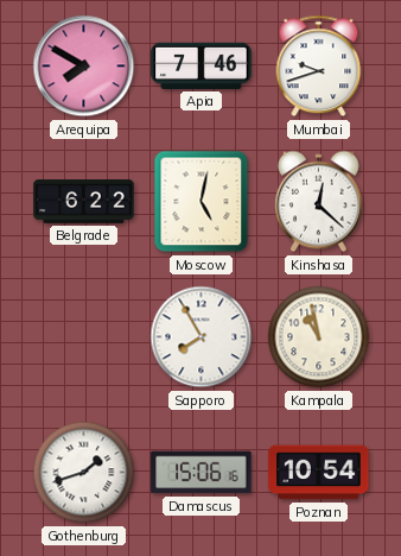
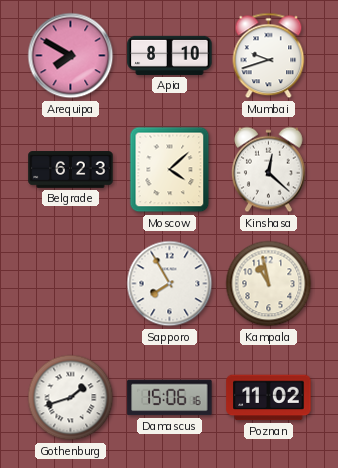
Apia: 7:46 -> 8:10
Belgrade: 6:22 -> 6:23
Moscow: 5:02 -> 4:08
Poznan: 10:54 -> 11:02
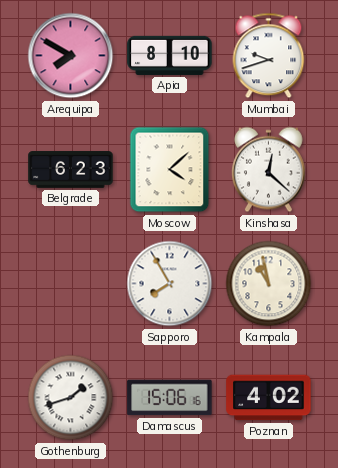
Poznan: 11:02 -> 4:02
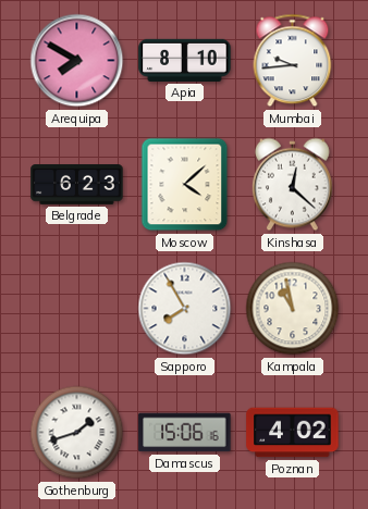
Mumbai: 9:42 -> 9:44
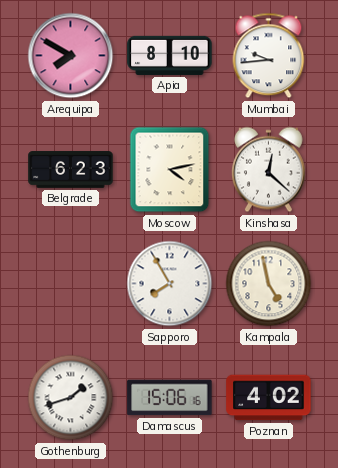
Moscow: 4:08 -> 4:13
Kampala: 10:58 -> 4:58
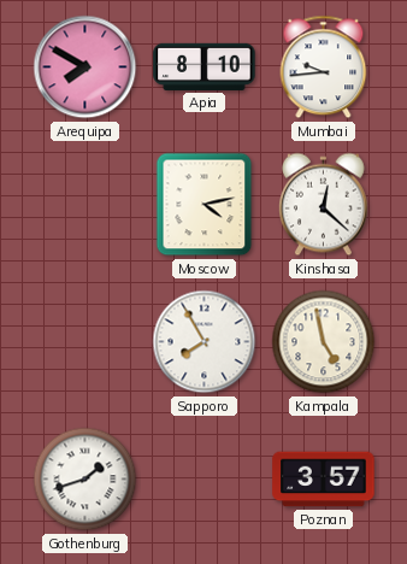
Belgrade: 6:23 -> none
Damascus: 15:06 -> none
Poznan: 4:02 -> 3:57
